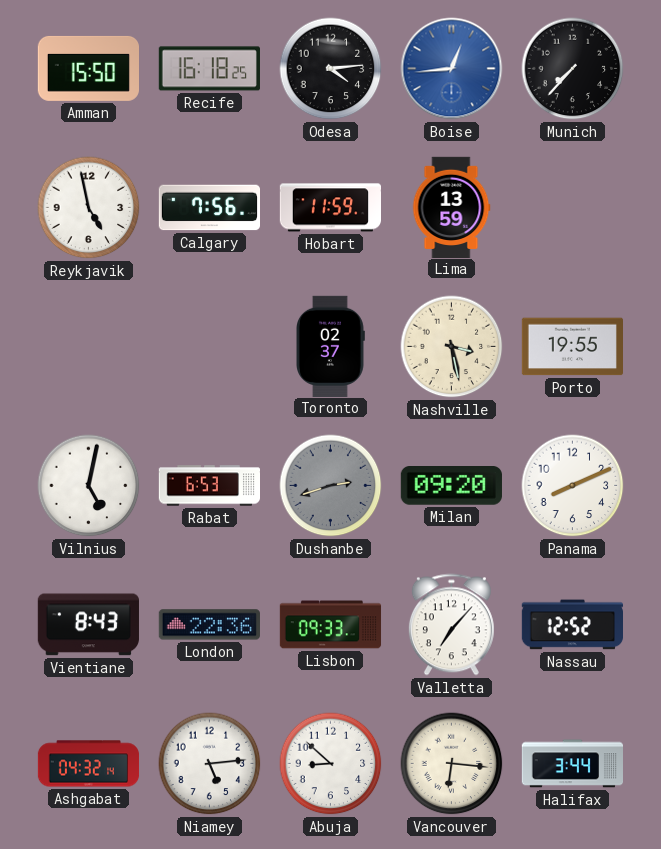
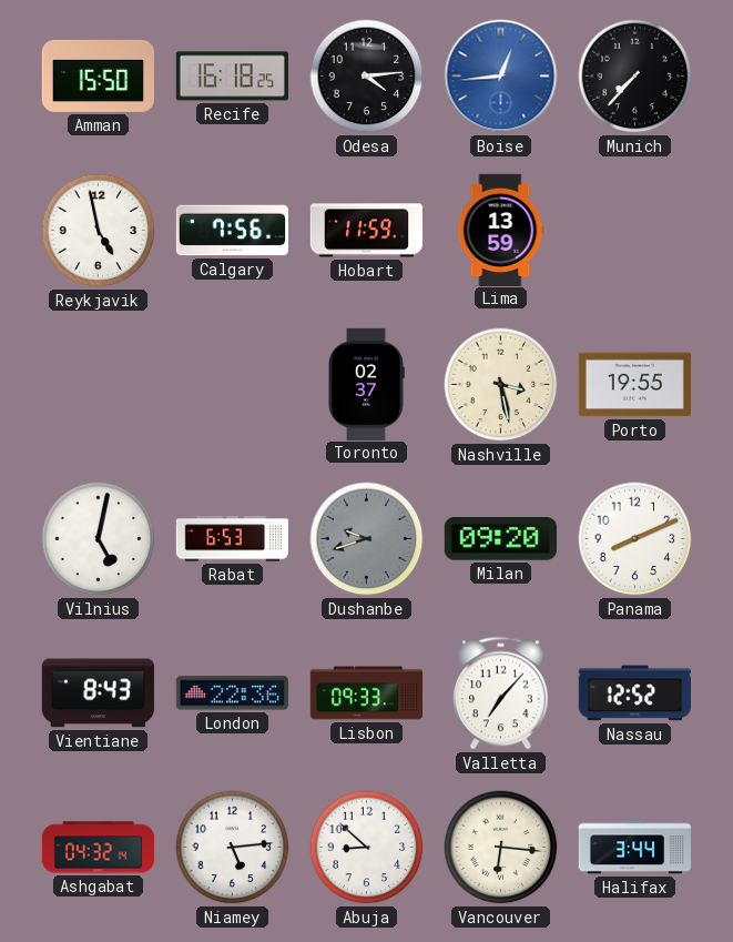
Dushanbe: 2:42 -> 9:42
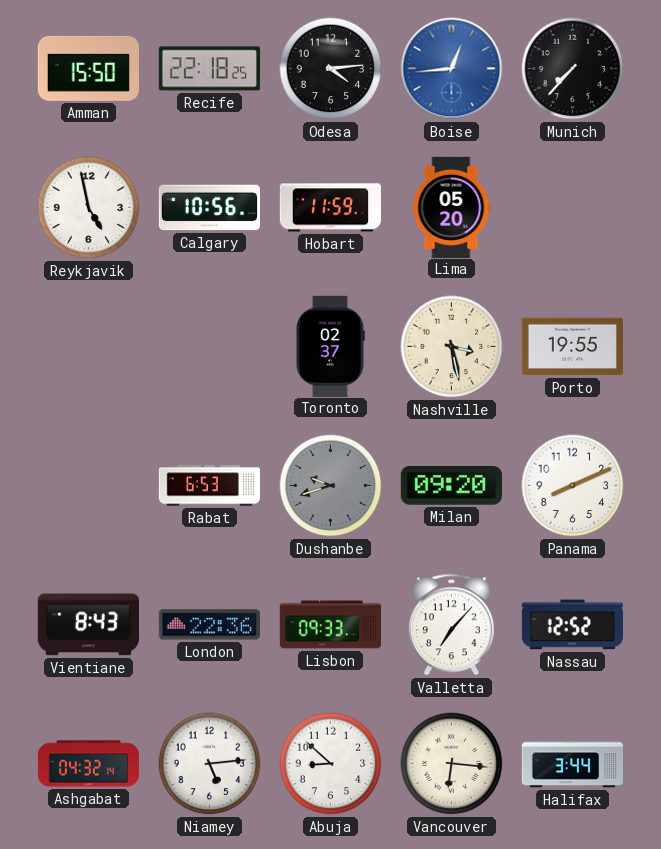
Recife: 16:18 -> 22:18
Calgary: 7:56 -> 10:56
Lima: 13:59 -> 05:20
Vilnius: 5:02 -> none
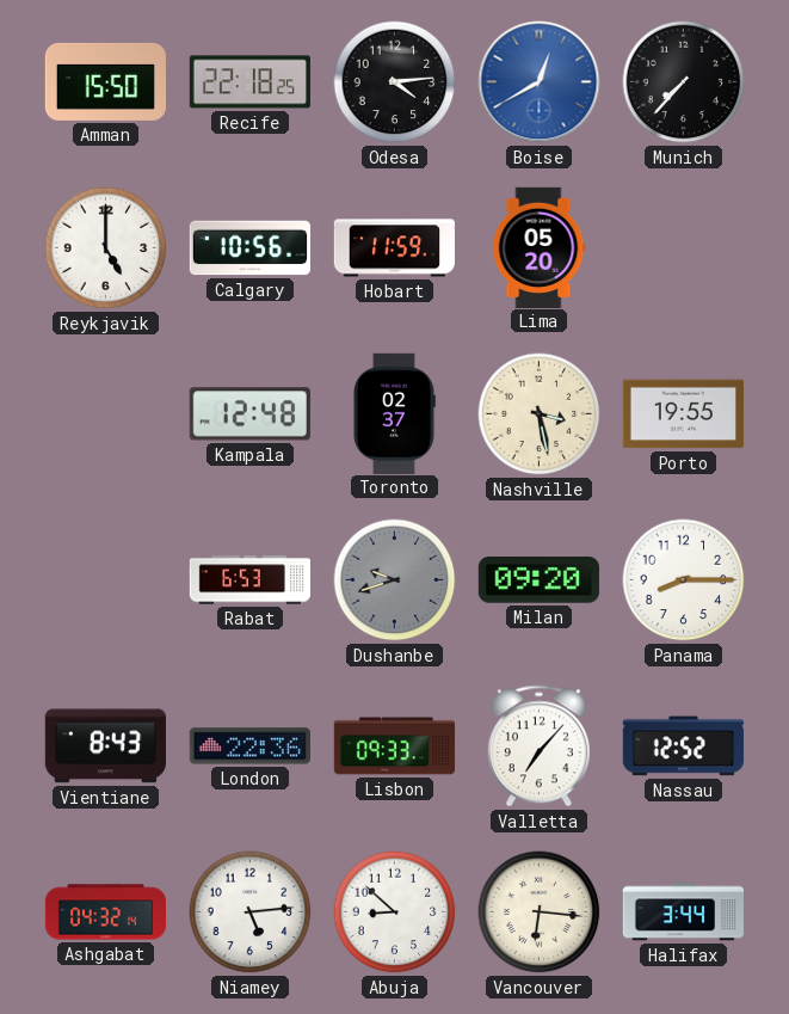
Boise: 12:44 -> 12:40
Reykjavik: 4:58 -> 5:00
Kampala: none -> 12:48
Panama: 8:11 -> 8:15
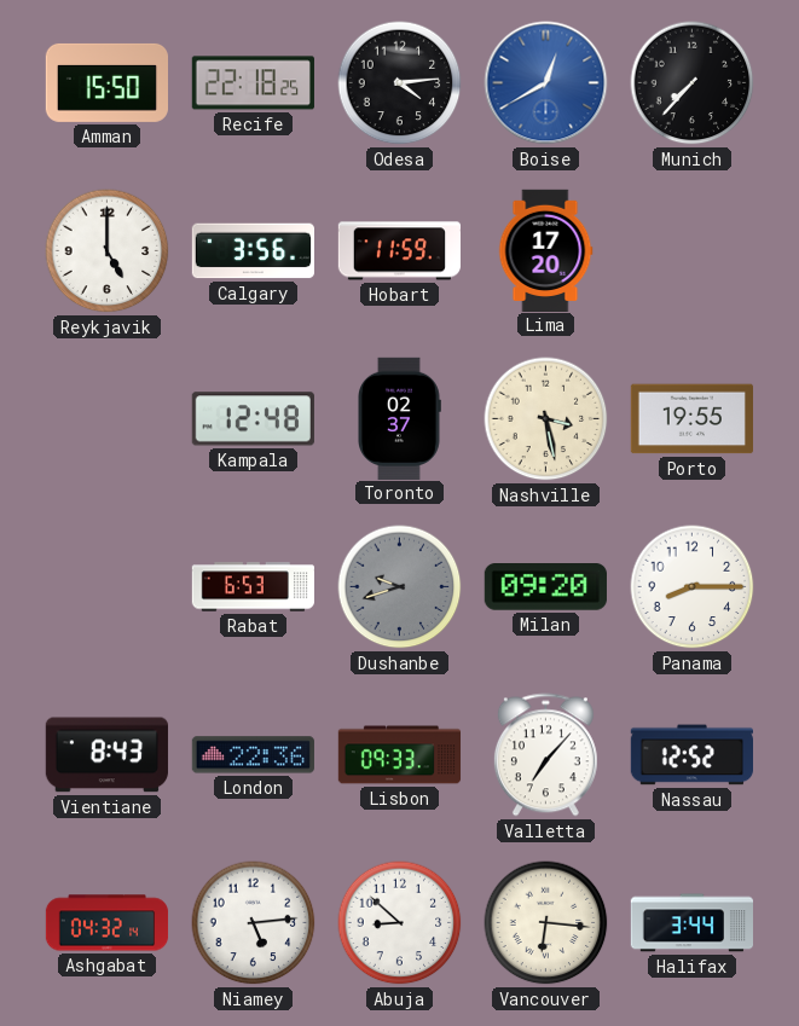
Calgary: 10:56 -> 3:56
Lima: 05:20 -> 17:20
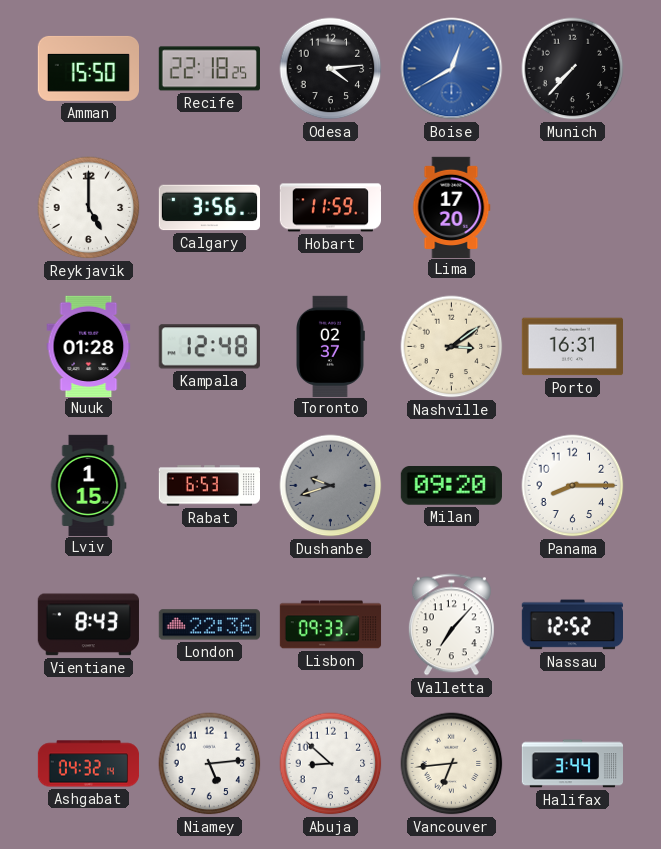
Nuuk: none -> 01:28
Nashville: 3:28 -> 3:09
Porto: 19:55 -> 16:31
Lviv: none -> 1:15
Vancouver: 6:16 -> 6:44
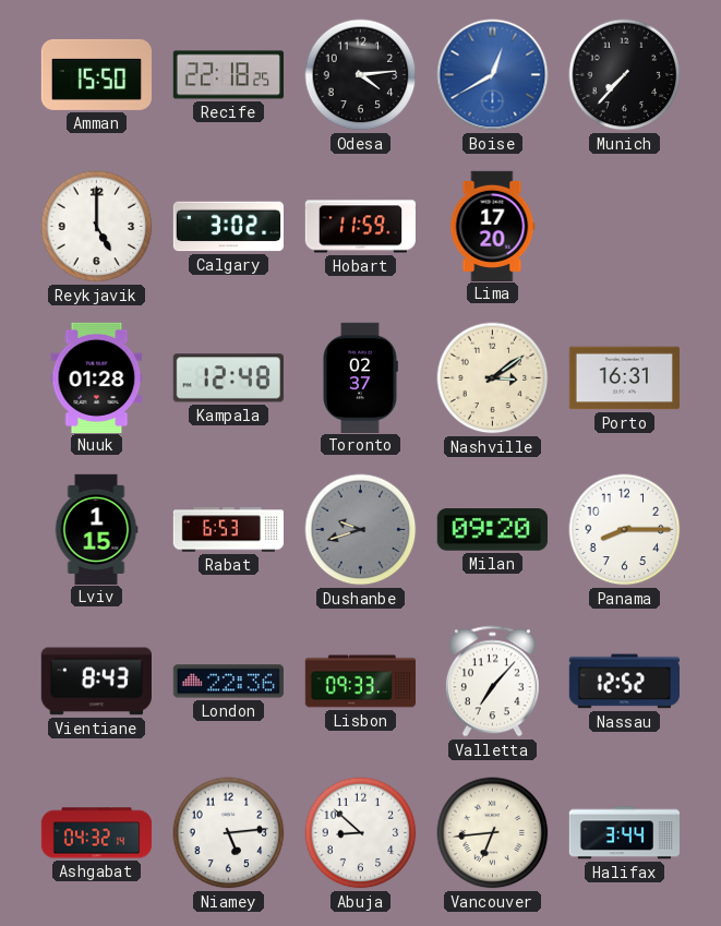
Calgary: 3:56 -> 3:02
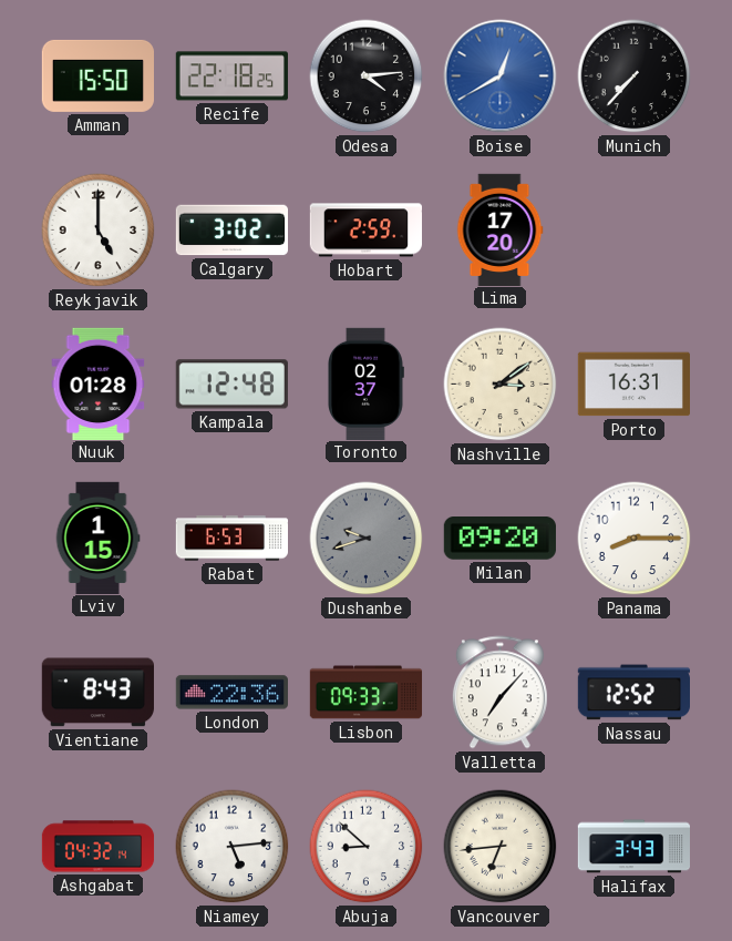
Hobart: 11:59 -> 2:59
Halifax: 3:44 -> 3:43
